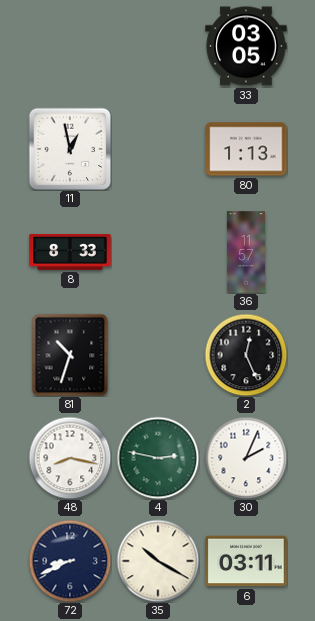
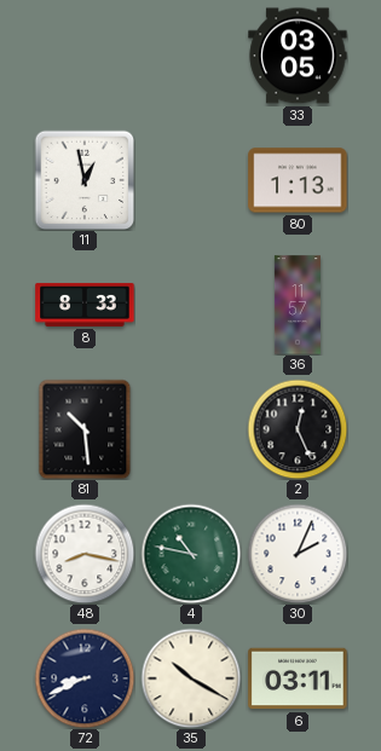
81: 10:33 -> 10:29
4: 2:47 -> 10:47
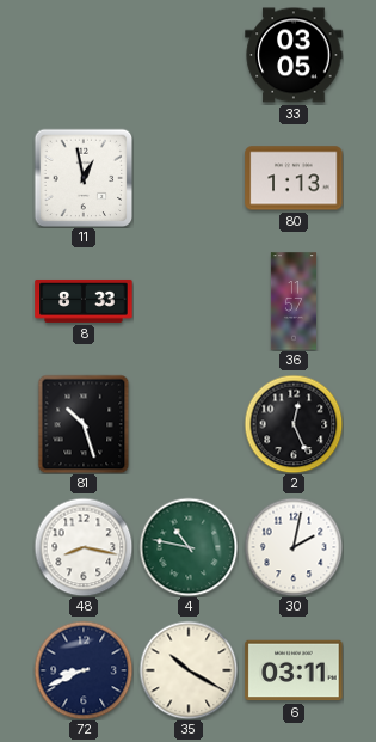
81: 10:29 -> 10:27
30: 2:04 -> 2:02
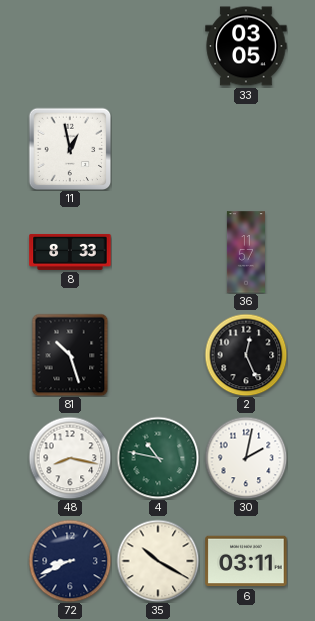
80: 1:13 -> none
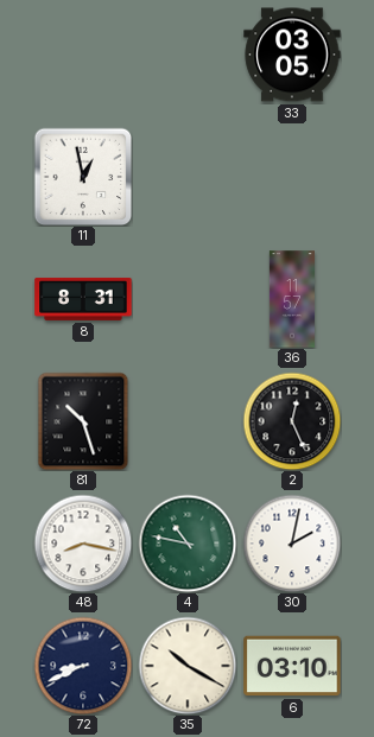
8: 8:33 -> 8:31
6: 03:11 -> 03:10
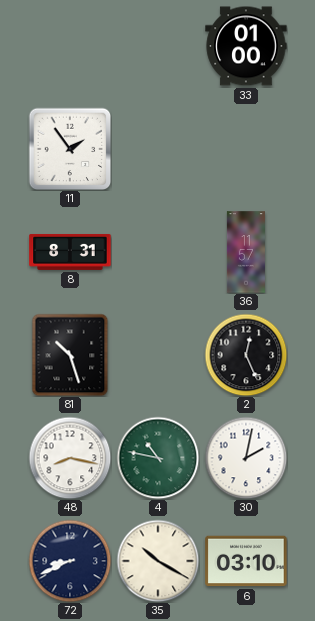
33: 03:05 -> 01:00
11: 12:58 -> 1:54
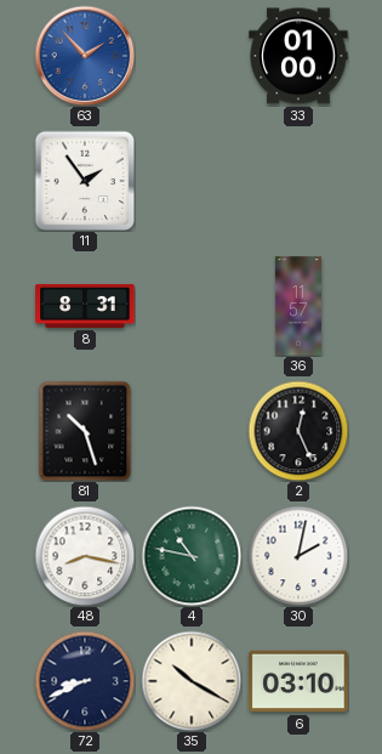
63: none -> 1:53
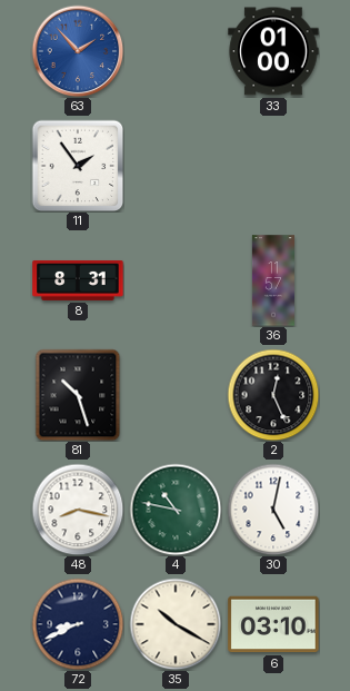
30: 2:02 -> 5:02
